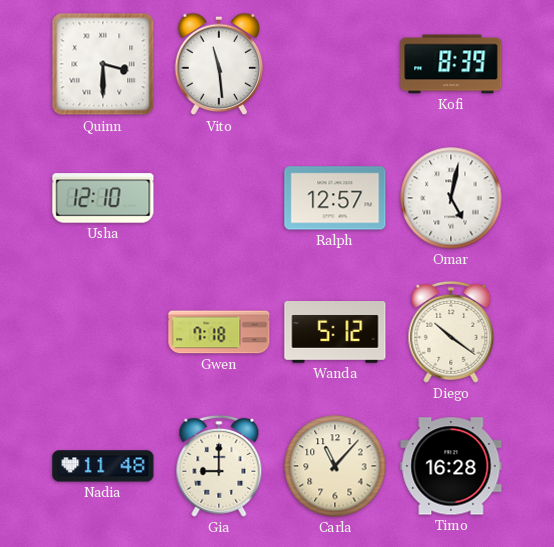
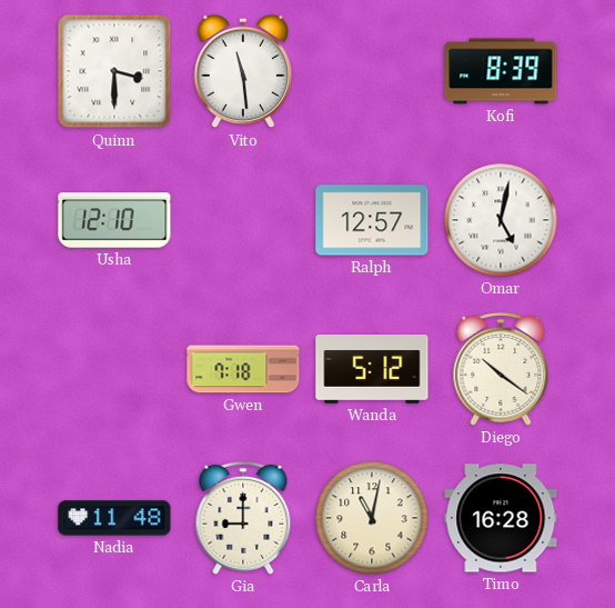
Carla: 11:07 -> 11:02
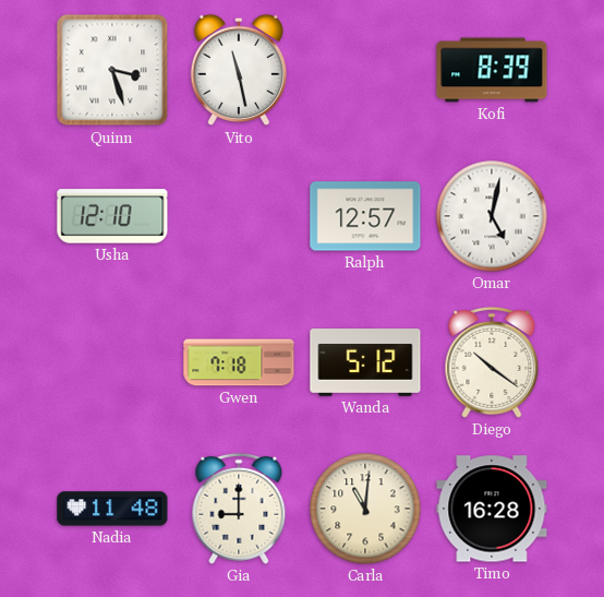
Quinn: 3:30 -> 3:27
Vito: 11:29 -> 11:28
Carla: 11:02 -> 11:01
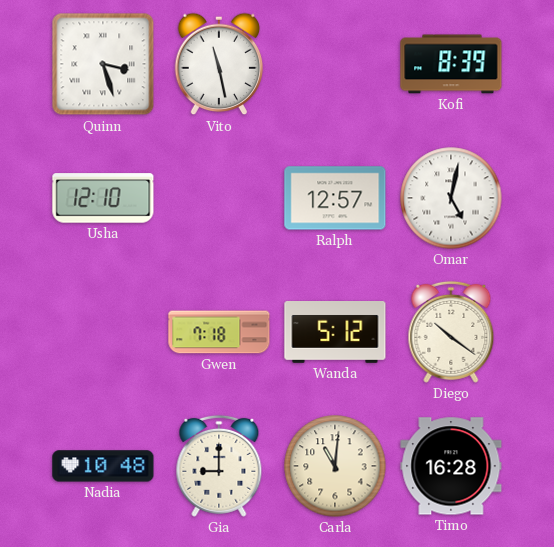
Nadia: 11:48 -> 10:48
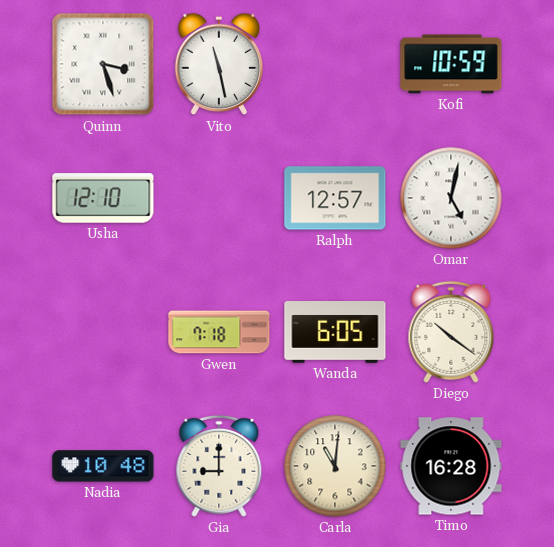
Kofi: 8:39 -> 10:59
Wanda: 5:12 -> 6:05
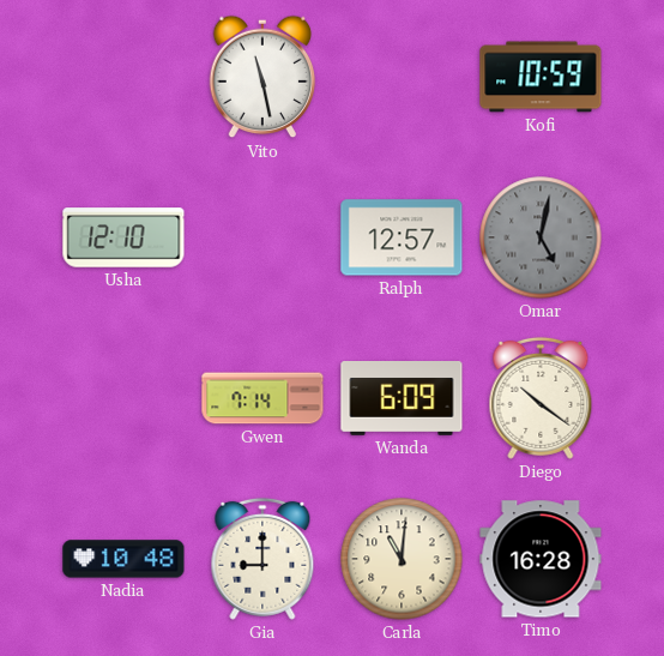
Quinn: 3:27 -> none
Omar dial: white -> grey
Gwen: 7:18 -> 7:14
Wanda: 6:05 -> 6:09
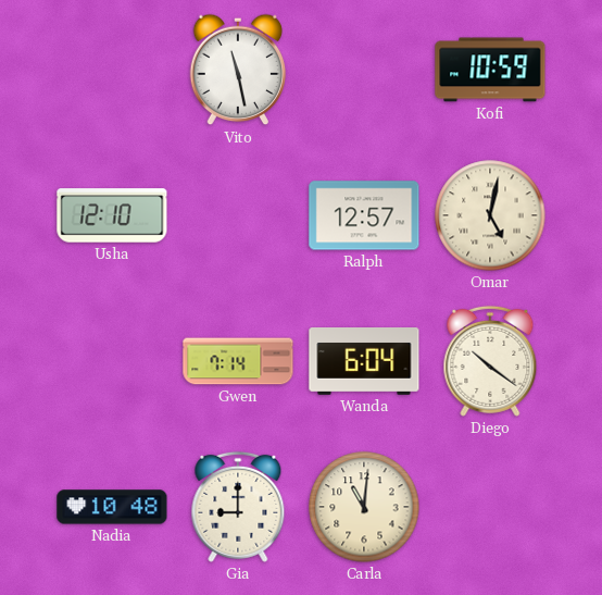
Omar dial: grey -> cream
Wanda: 6:09 -> 6:04
Timo: 16:28 -> none
